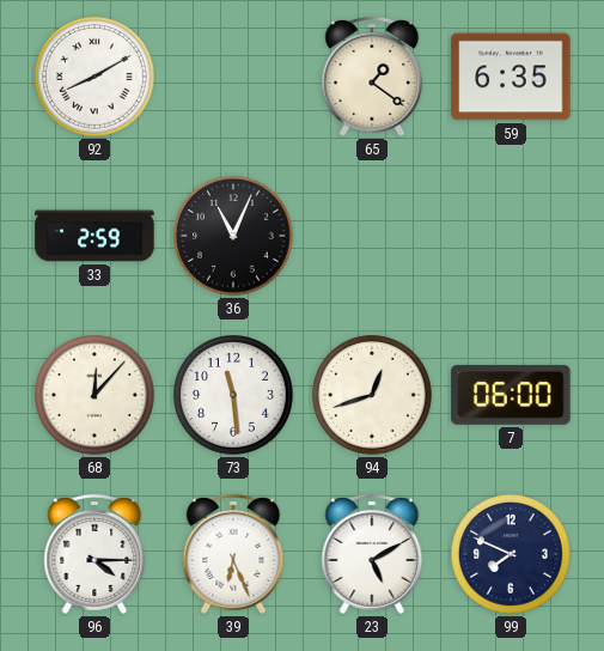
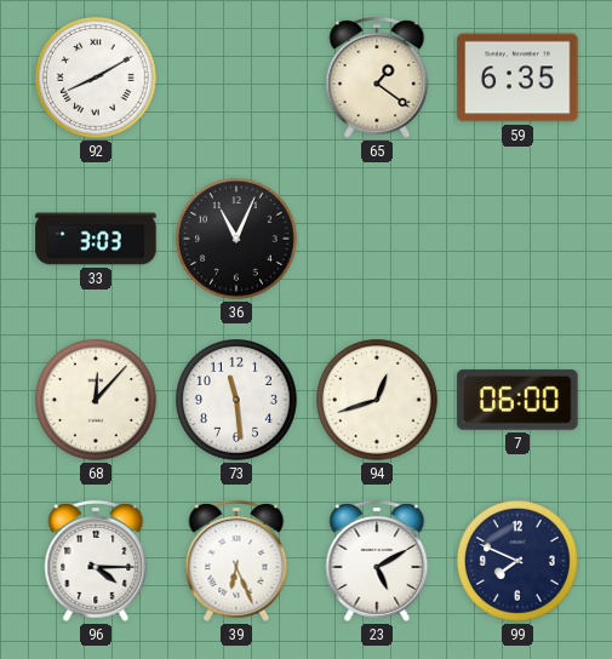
33: 2:59 -> 3:03
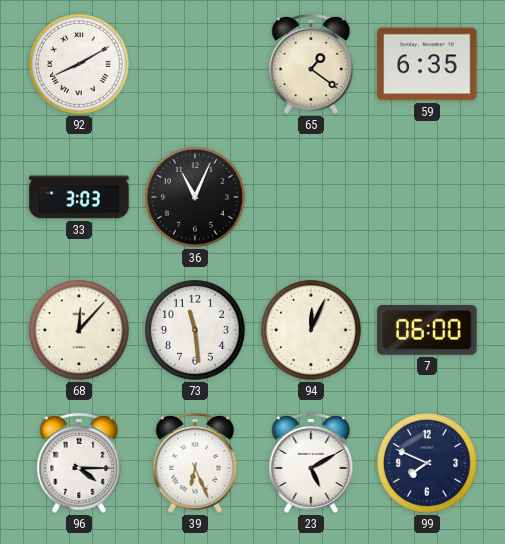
94: 12:42 -> 12:04
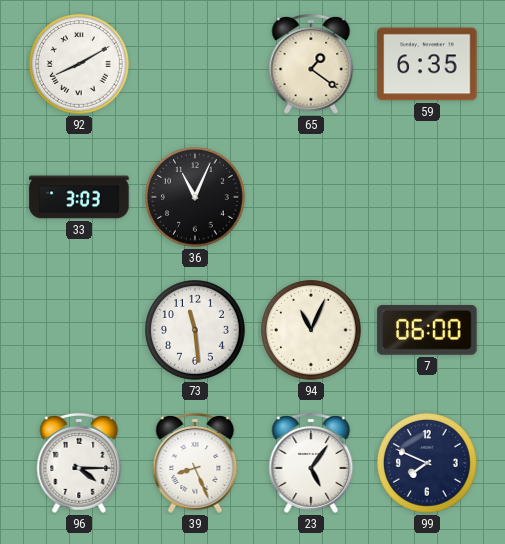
68: 12:07 -> none
94: 12:04 -> 11:04
39: 6:26 -> 8:26
23: 5:10 -> 5:06
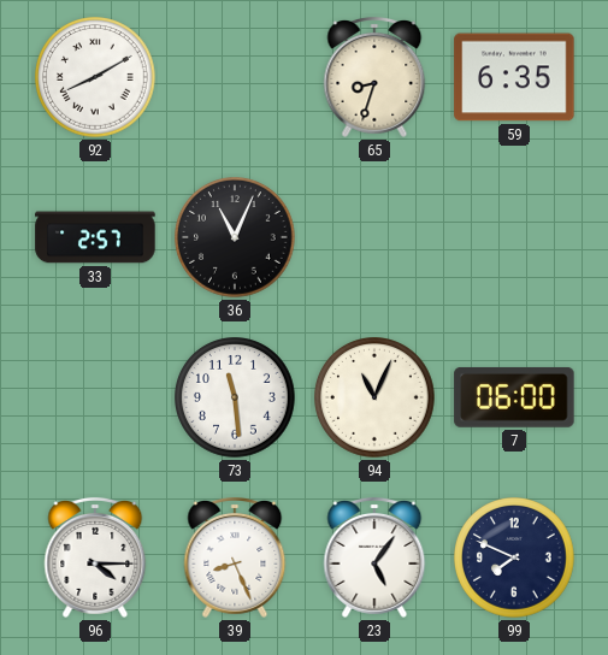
65: 1:21 -> 8:33
33: 3:03 -> 2:57
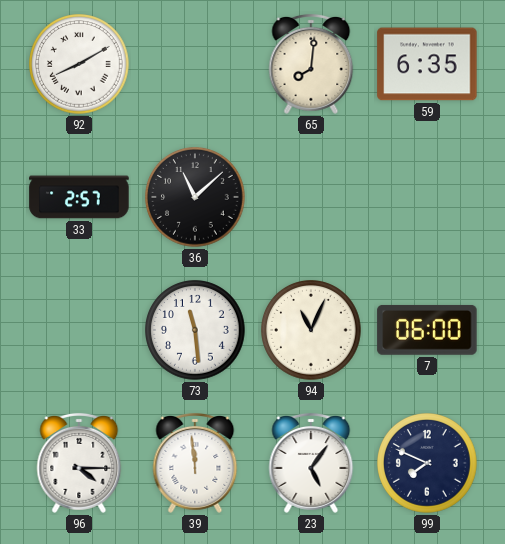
65: 8:33 -> 8:01
36: 11:04 -> 11:08
39: 8:26 -> 11:59
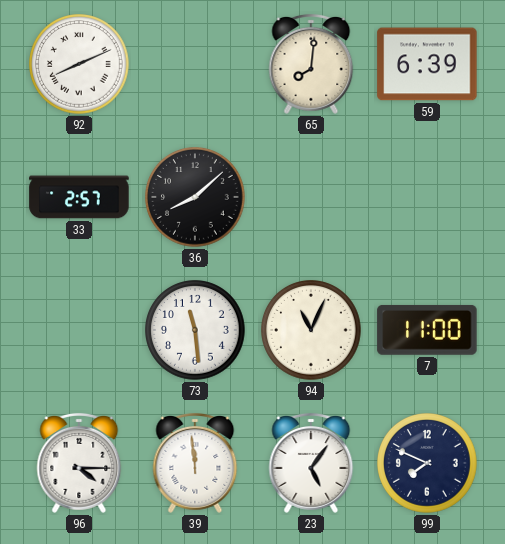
92: 8:10 -> 8:11
59: 6:35 -> 6:39
36: 11:08 -> 8:08
7: 06:00 -> 11:00
